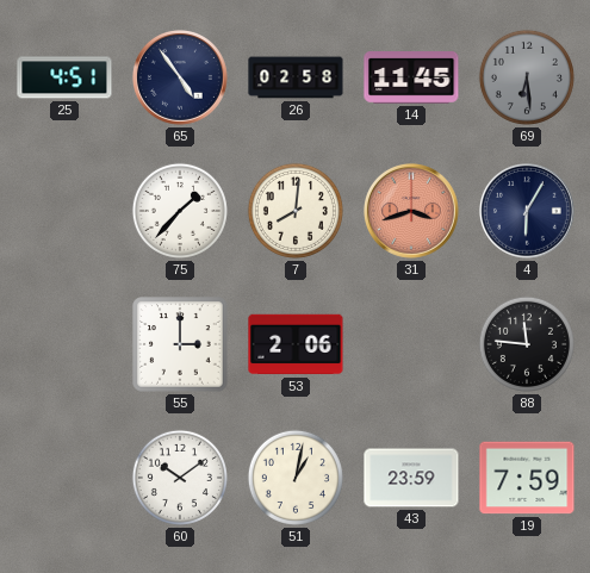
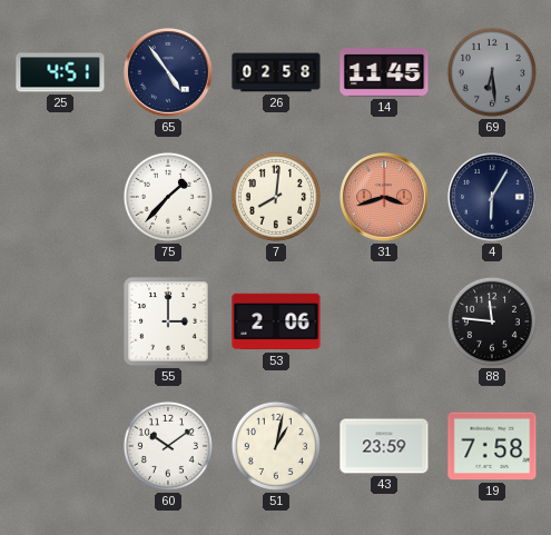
19: 7:59 -> 7:58
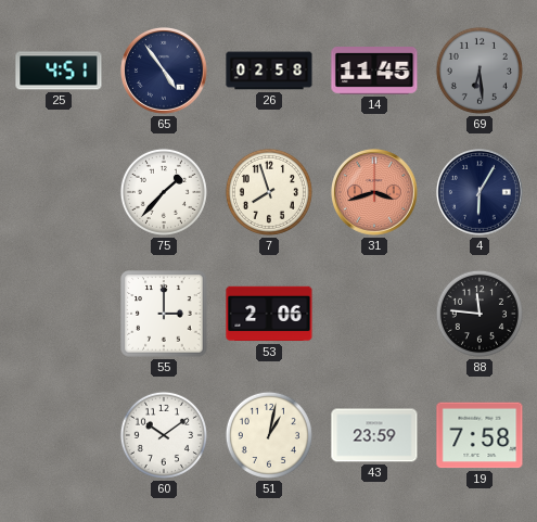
7: 8:01 -> 7:57
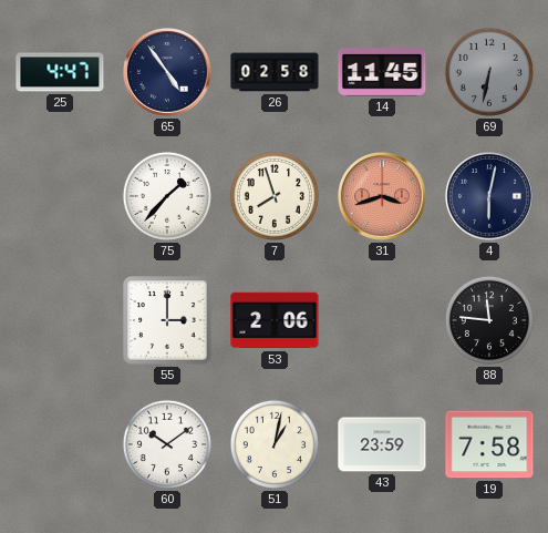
25: 4:51 -> 4:47
69: 6:29 -> 6:32
4: 6:05 -> 6:02
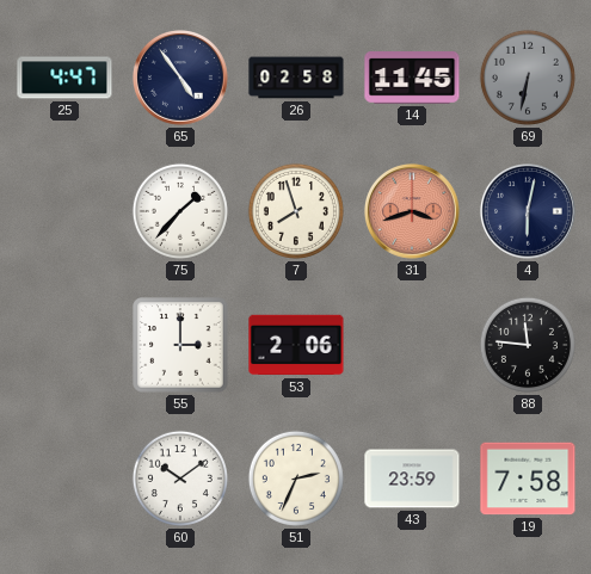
51: 1:02 -> 2:34
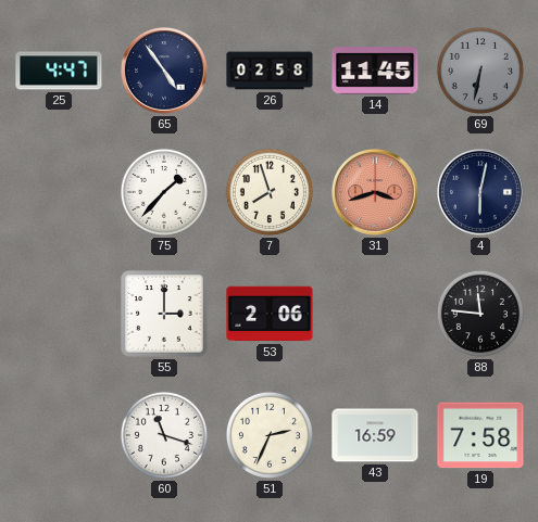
60: 10:09 -> 11:18
43: 23:59 -> 16:59
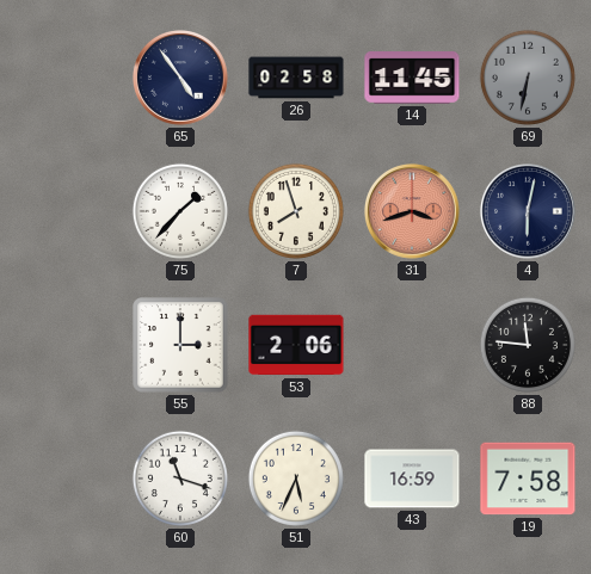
25: 4:47 -> none
51: 2:34 -> 5:34
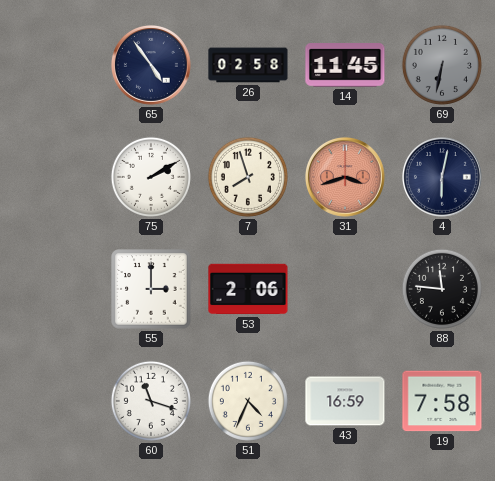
75: 1:37 -> 2:10
51: 5:34 -> 4:34
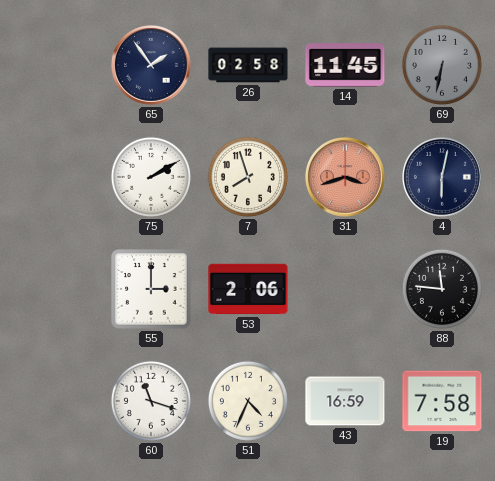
65: 4:54 -> 1:54
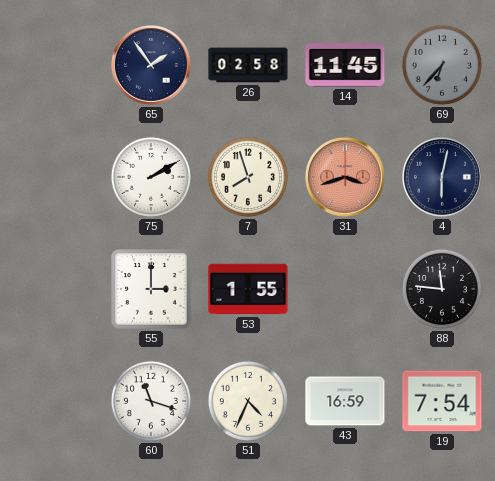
69: 6:32 -> 6:37
53: 2:06 -> 1:55
19: 7:58 -> 7:54
